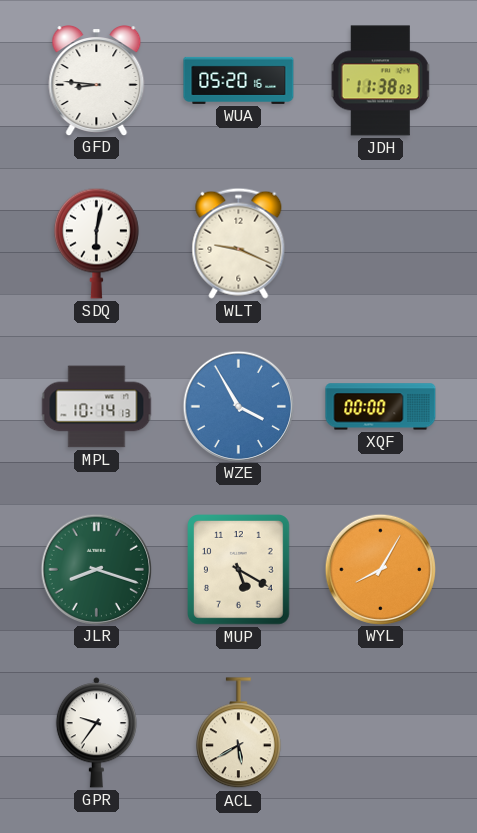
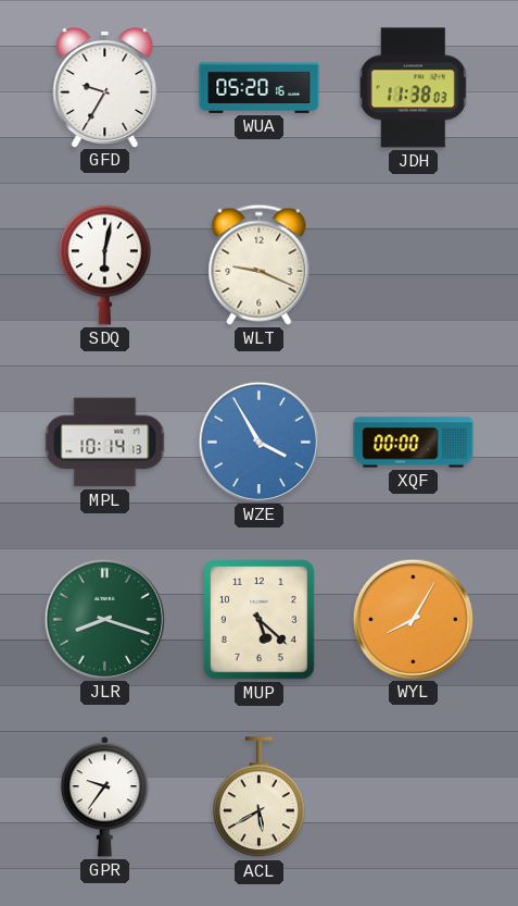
GFD: 8:46 -> 9:35
MUP: 5:20 -> 5:22
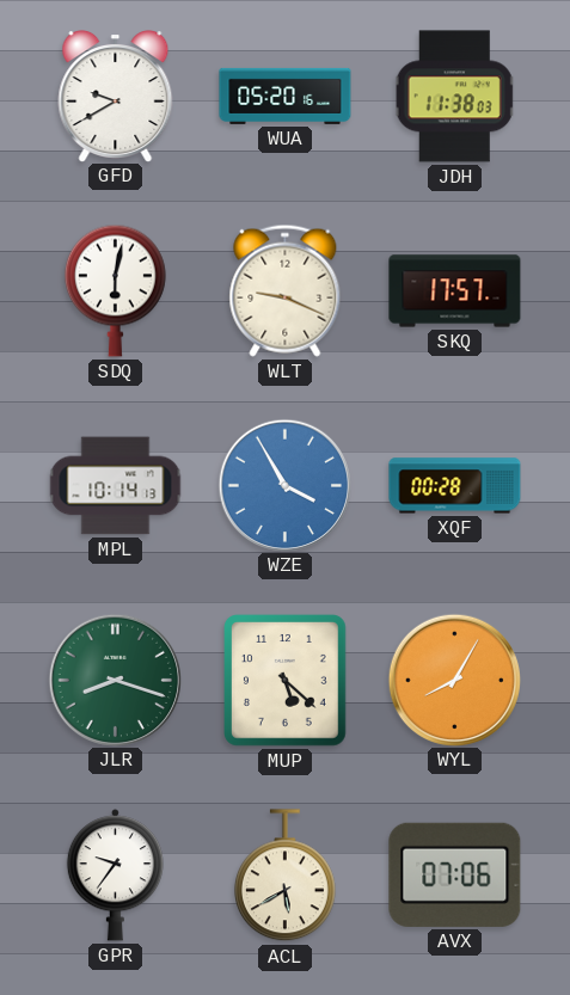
GFD: 9:35 -> 9:40
SKQ: none -> 17:57
XQF: 00:00 -> 00:28
AVX: none -> 07:06
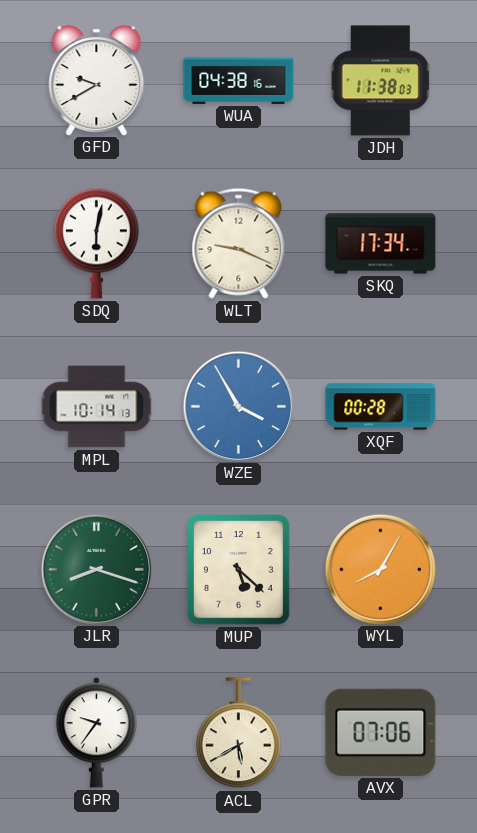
WUA: 05:20 -> 04:38
SKQ: 17:57 -> 17:34
